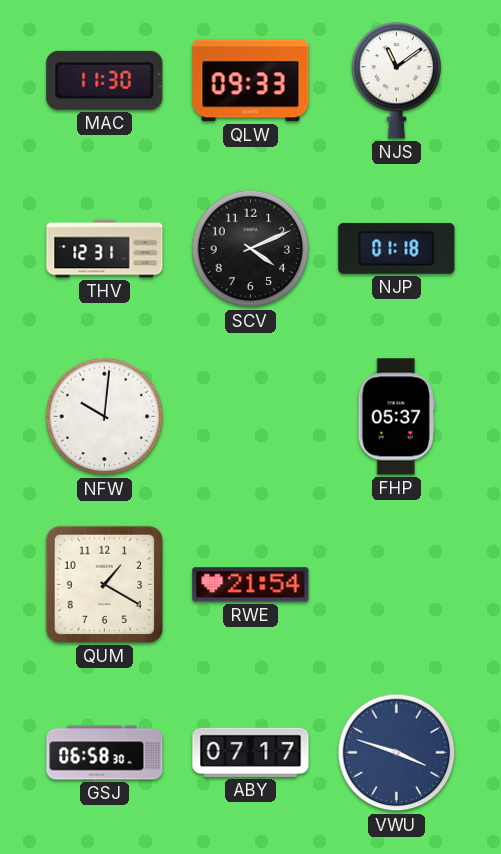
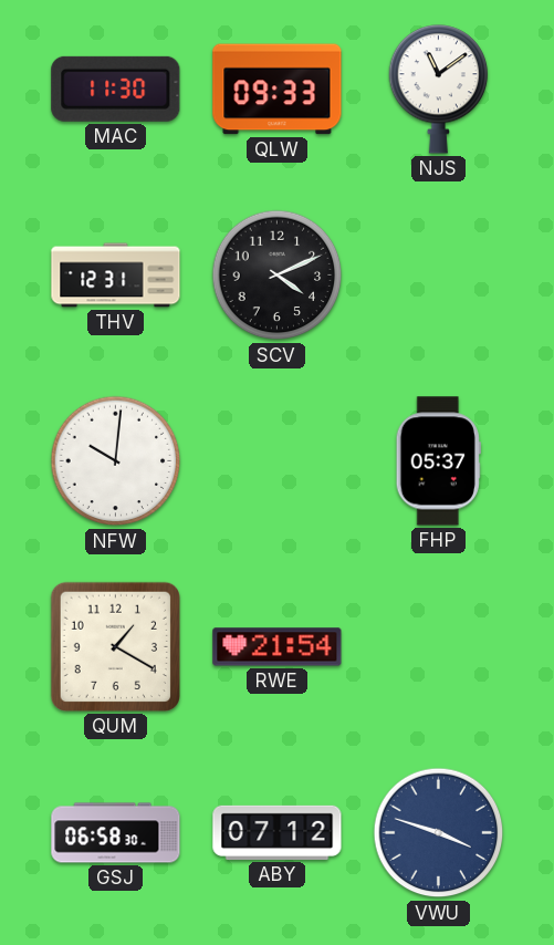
NJP: 01:18 -> none
ABY: 07:17 -> 07:12
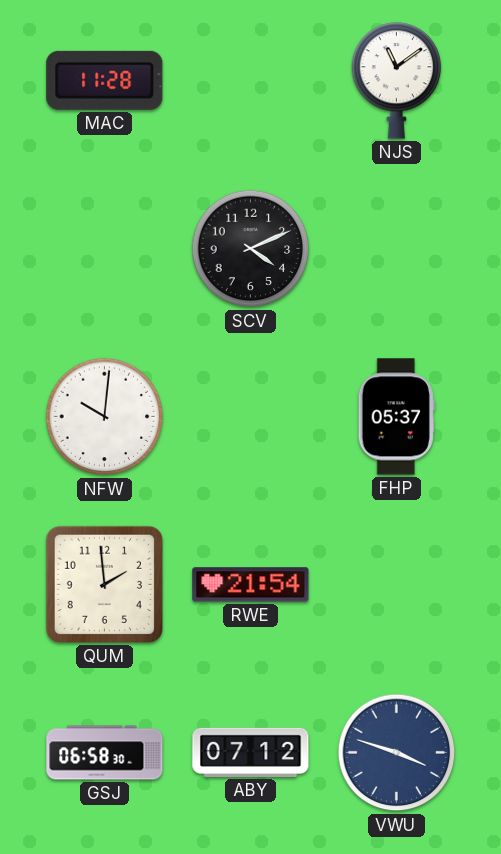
MAC: 11:30 -> 11:28
QLW: 09:33 -> none
THV: 12:31 -> none
QUM: 1:20 -> 1:59
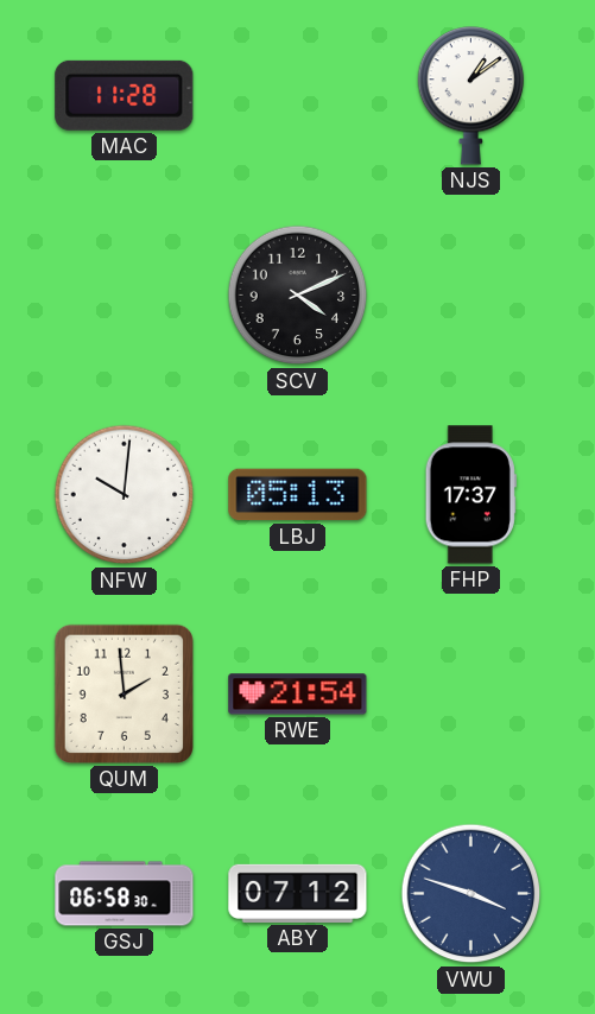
NJS: 11:09 -> 1:09
LBJ: none -> 05:13
FHP: 05:37 -> 17:37
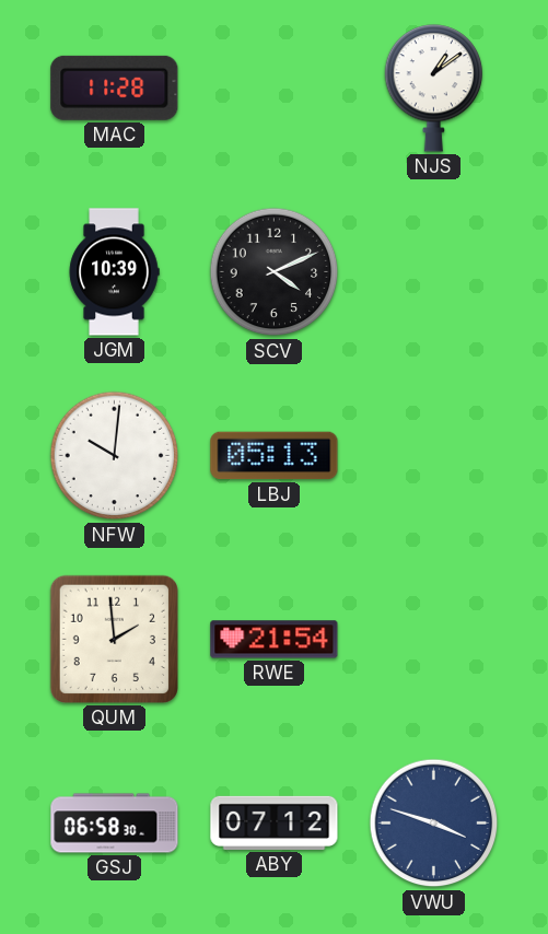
JGM: none -> 10:39
FHP: 17:37 -> none
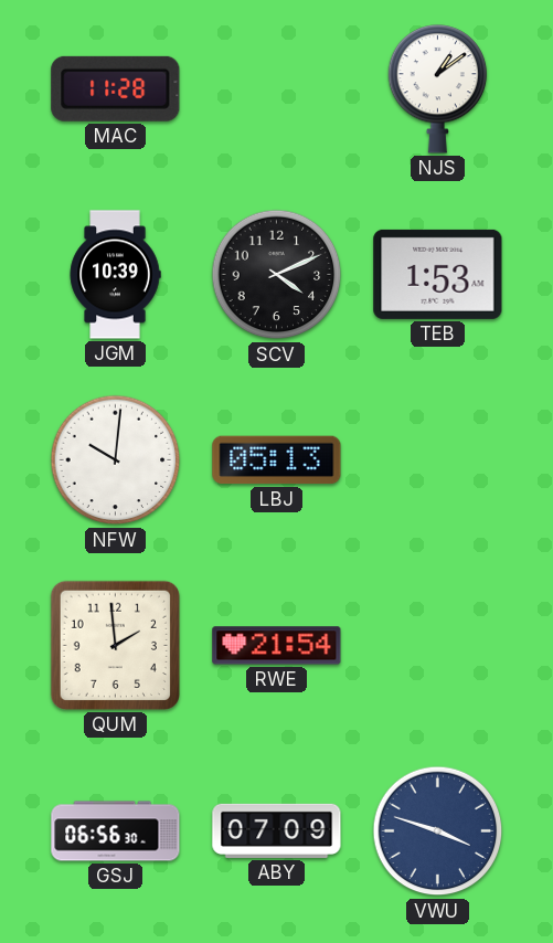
TEB: none -> 1:53
GSJ: 06:58 -> 06:56
ABY: 07:12 -> 07:09
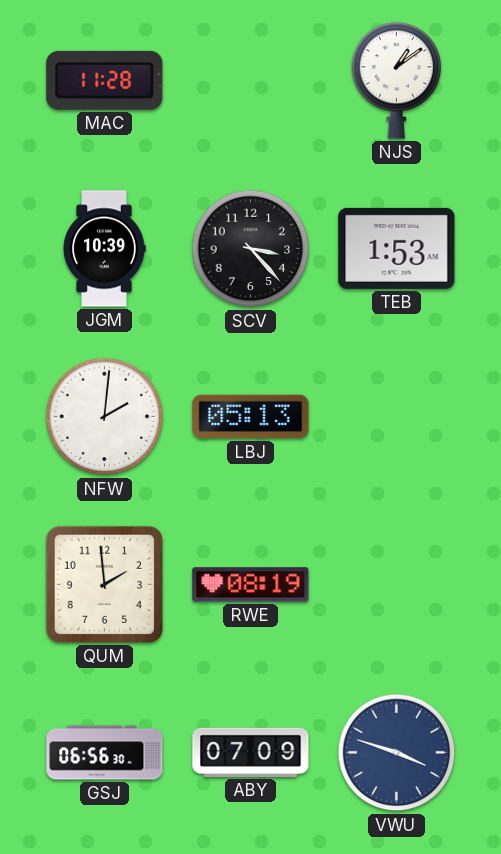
SCV: 4:11 -> 3:23
NFW: 10:01 -> 2:01
RWE: 21:54 -> 08:19
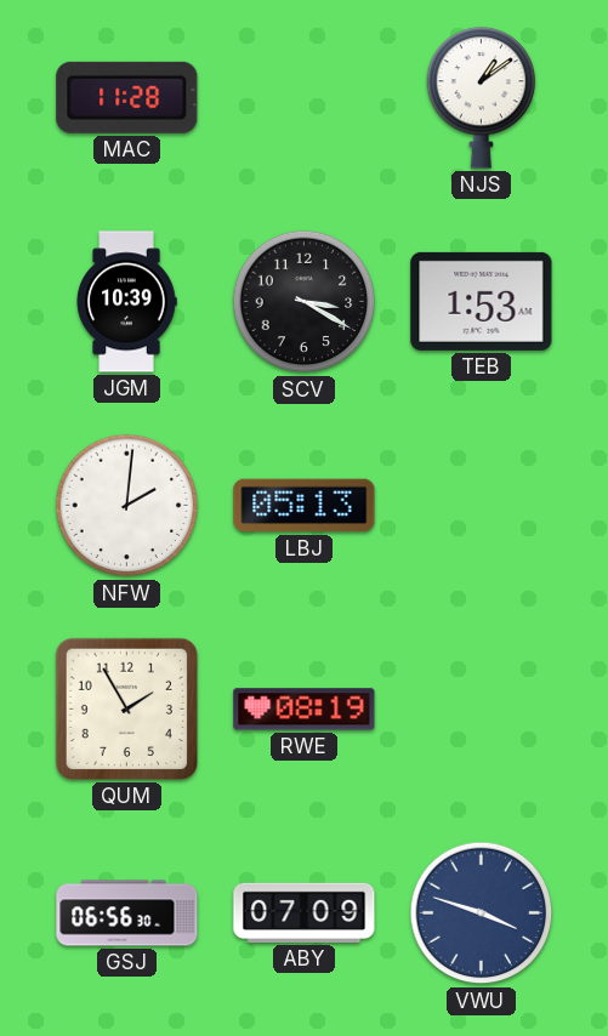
SCV: 3:23 -> 3:20
QUM: 1:59 -> 1:55
